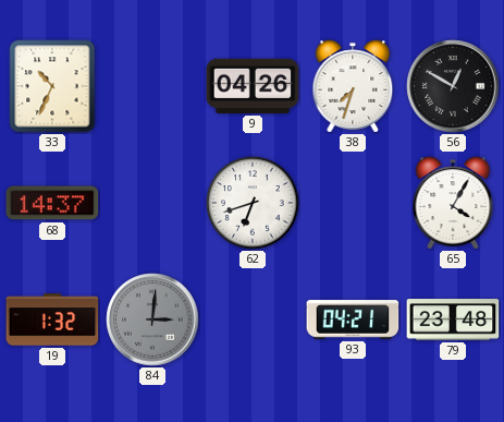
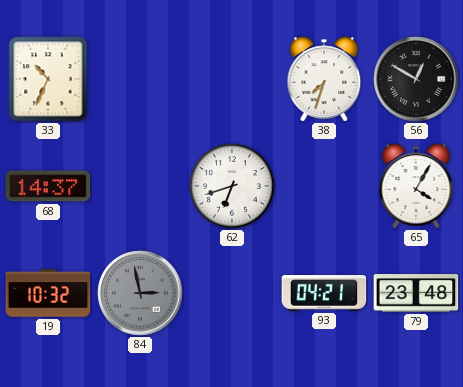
9: 04:26 -> none
19: 1:32 -> 10:32
84: 3:01 -> 2:58
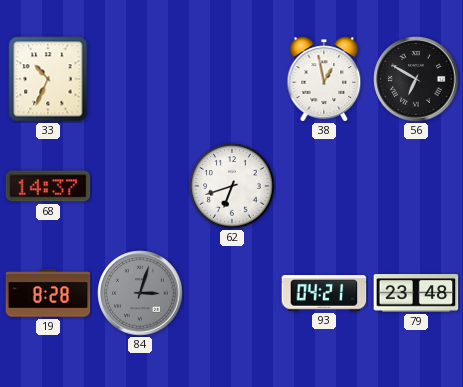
38: 7:33 -> 12:58
56: 12:50 -> 6:50
65: 4:05 -> none
19: 10:32 -> 8:28
84: 2:58 -> 3:03
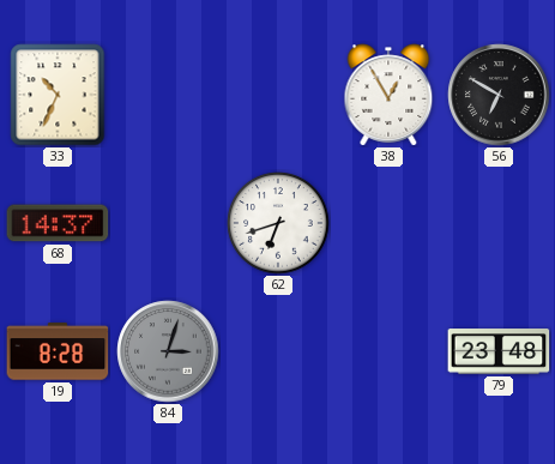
38: 12:58 -> 12:55
93: 04:21 -> none
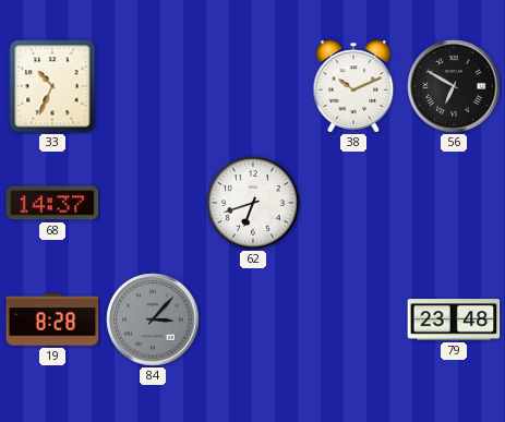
38: 12:55 -> 10:11
84: 3:03 -> 3:07
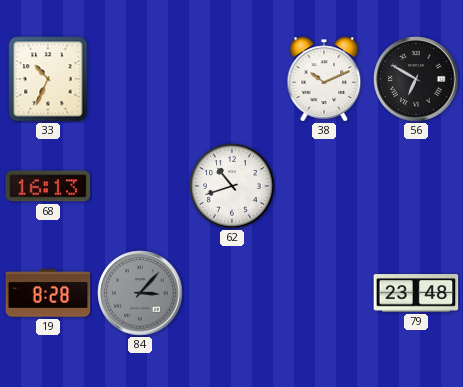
68: 14:37 -> 16:13
62: 6:42 -> 10:42
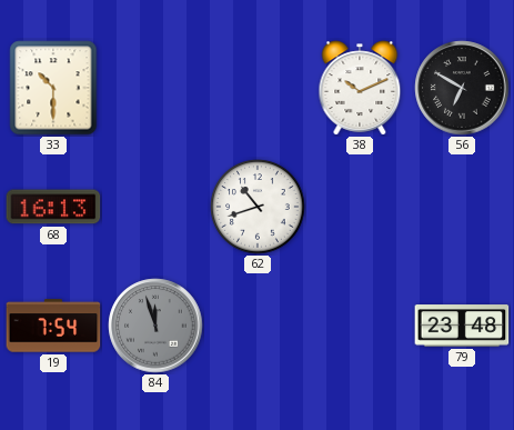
33: 10:34 -> 10:30
19: 8:28 -> 7:54
84: 3:07 -> 11:57
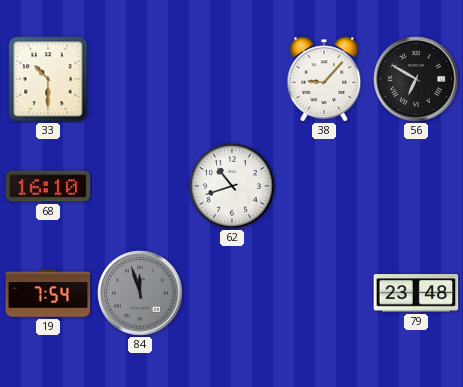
38: 10:11 -> 9:07
68: 16:13 -> 16:10
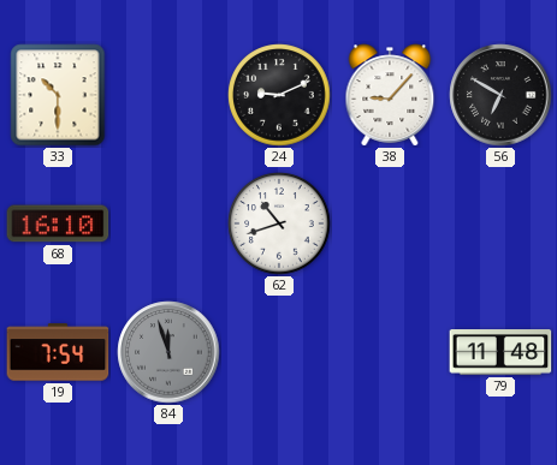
24: none -> 9:11
79: 23:48 -> 11:48
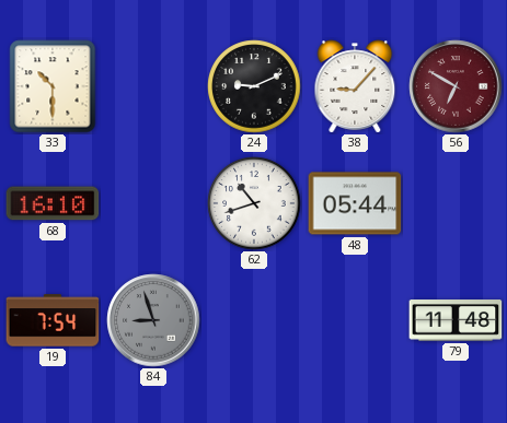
56 dial: black -> burgundy
48: none -> 05:44
84: 11:57 -> 8:57
